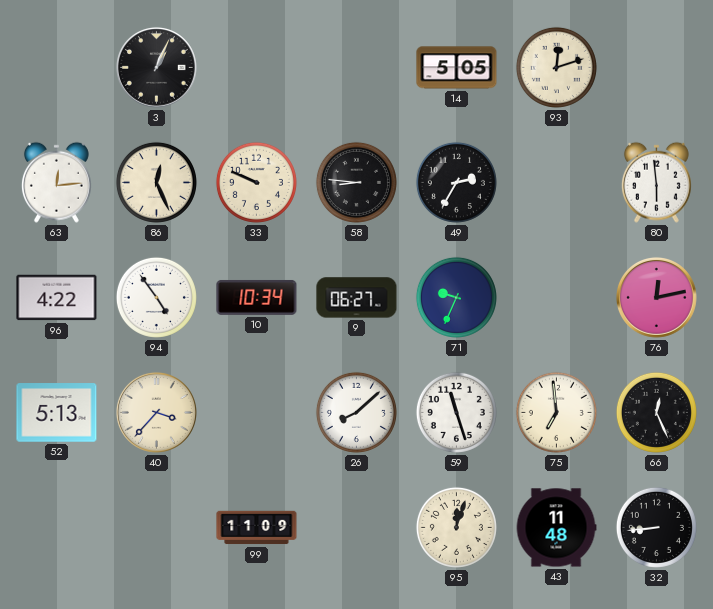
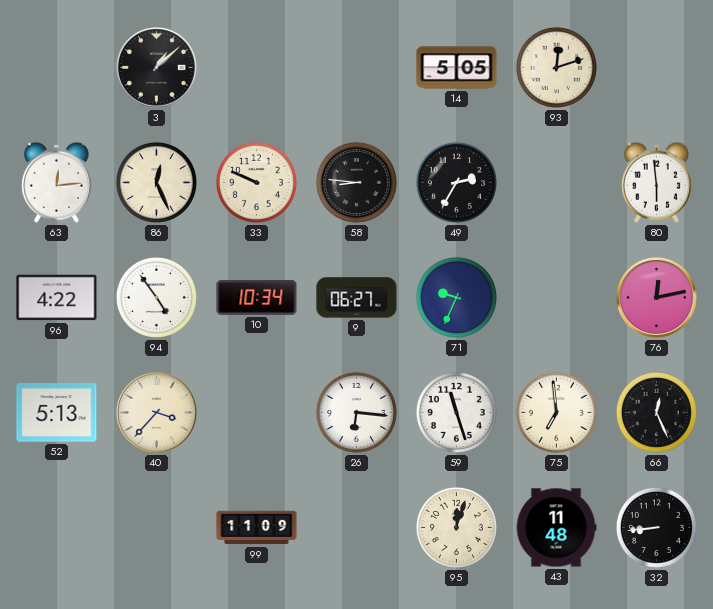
3: 1:04 -> 1:08
26: 8:08 -> 6:16
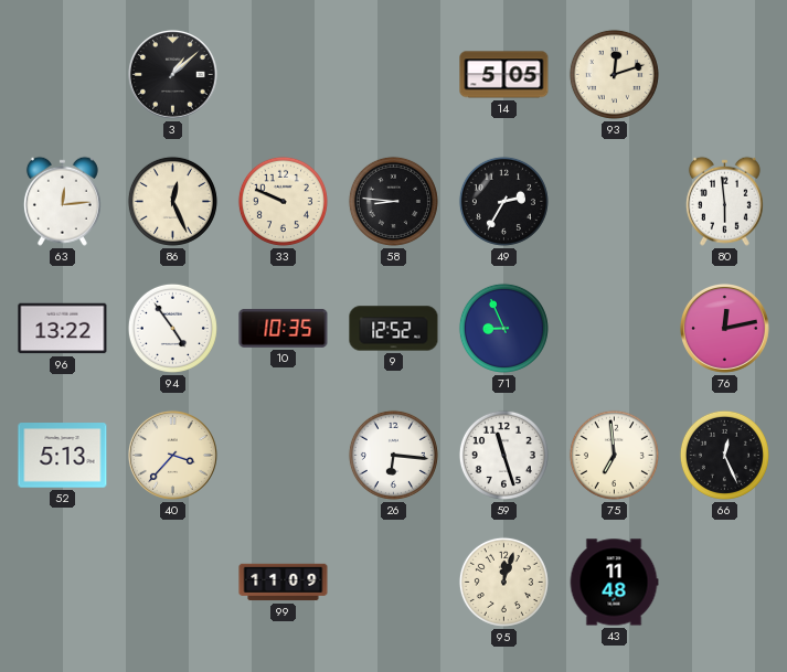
96: 4:22 -> 13:22
10: 10:34 -> 10:35
9: 06:27 -> 12:52
71: 9:34 -> 8:56
32: 8:44 -> none
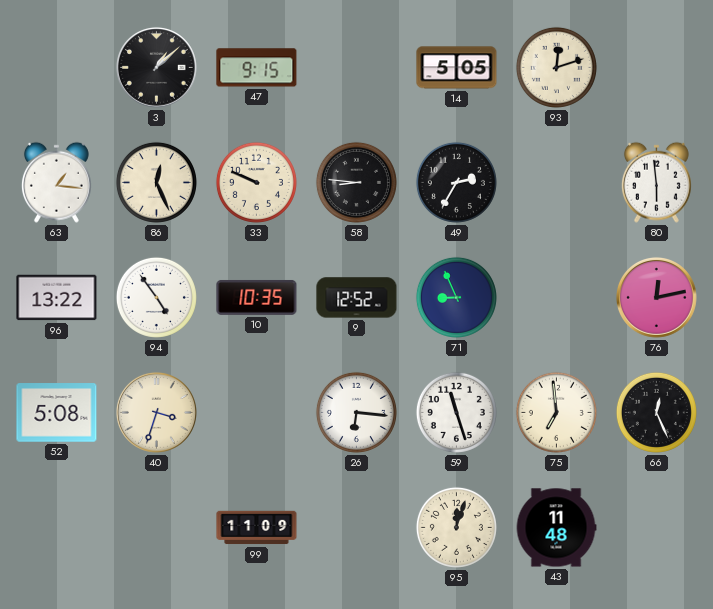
47: none -> 9:15
63: 12:14 -> 1:16
52: 5:13 -> 5:08
40: 3:37 -> 3:33
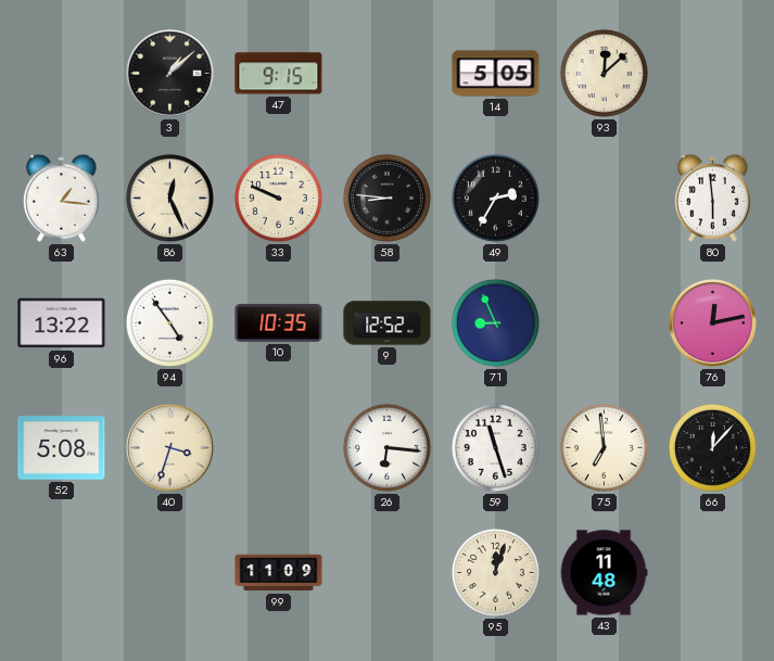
93: 12:12 -> 12:08
66: 12:26 -> 12:07
